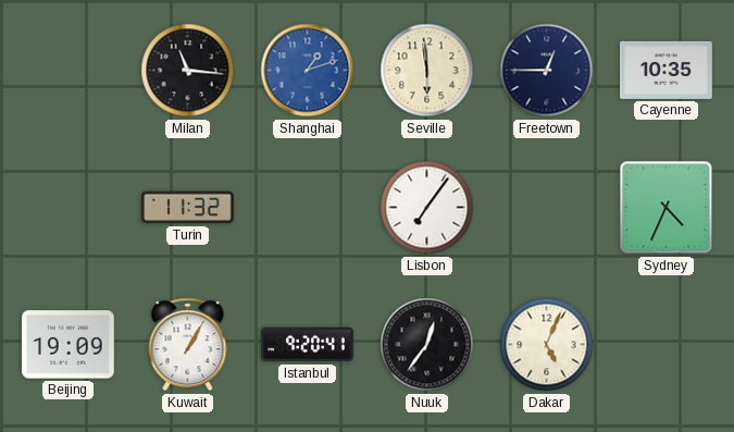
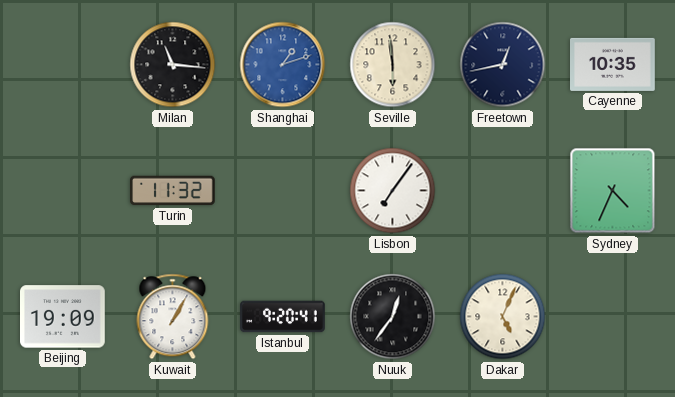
Freetown: 12:45 -> 12:43
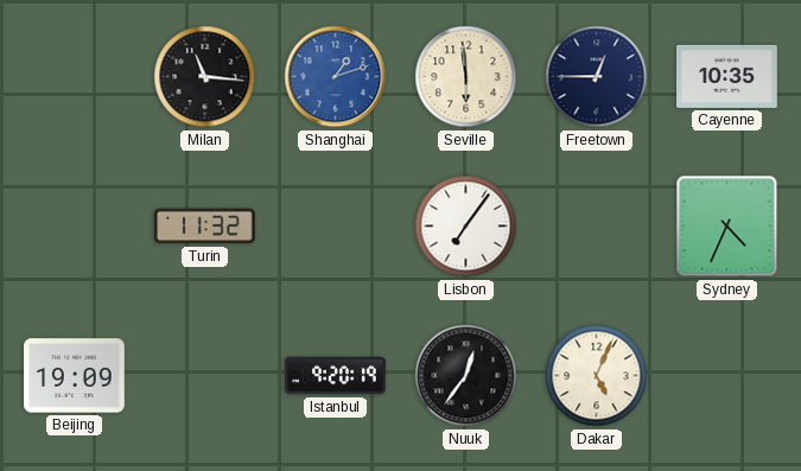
Freetown: 12:43 -> 12:45
Kuwait: 1:05 -> none
Istanbul: 9:20:41 -> 9:20:19
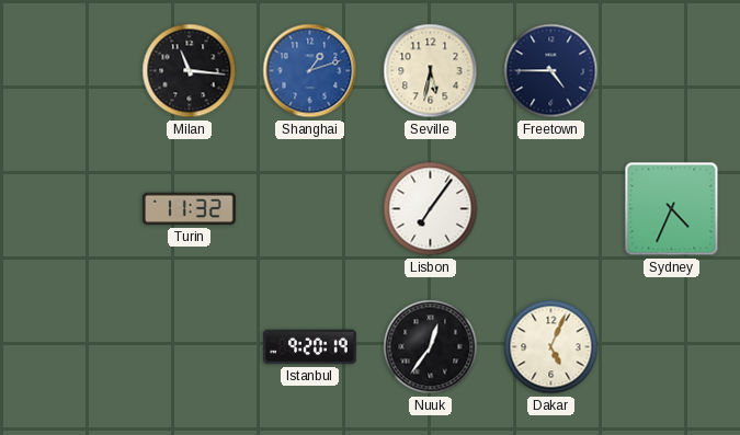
Seville: 5:59 -> 5:32
Freetown: 12:45 -> 4:45
Cayenne: 10:35 -> none
Beijing: 19:09 -> none
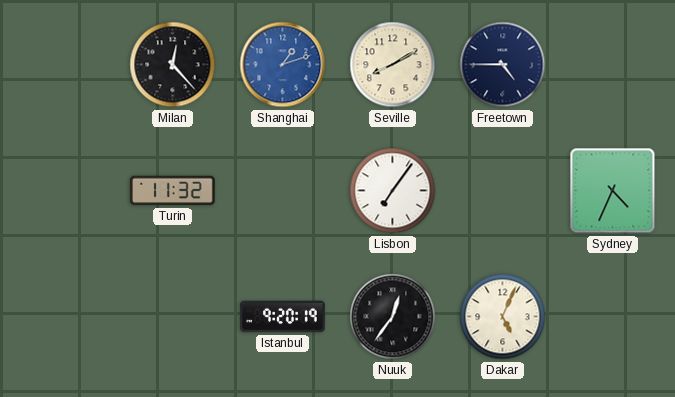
Milan: 11:16 -> 12:23
Seville: 5:32 -> 8:10
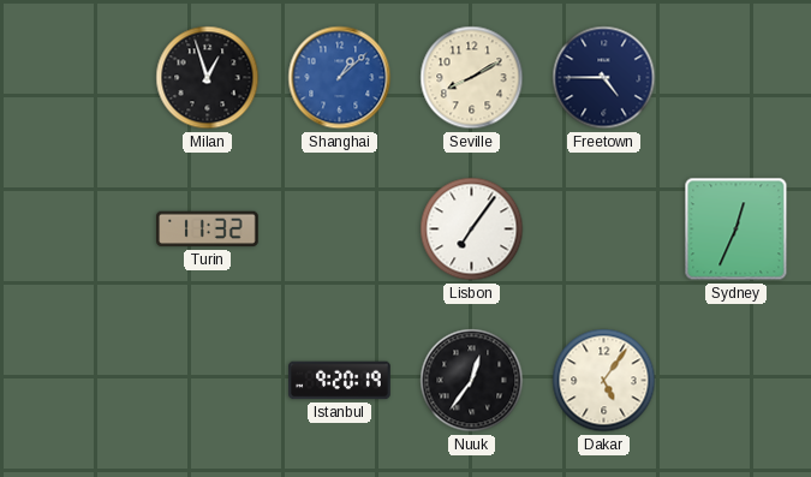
Milan: 12:23 -> 12:57
Shanghai: 1:12 -> 1:08
Sydney: 4:34 -> 12:34
Dakar: 5:04 -> 5:06
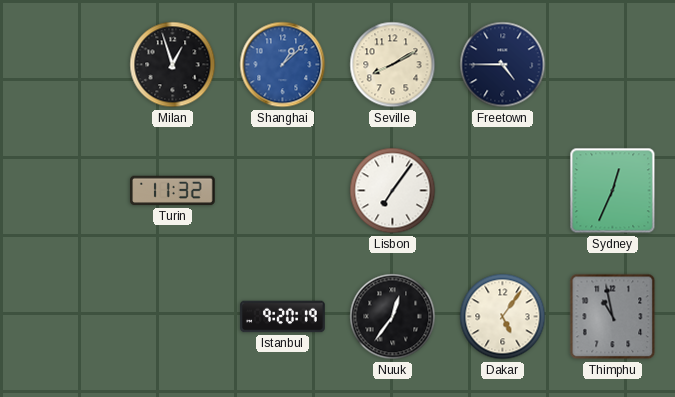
Thimphu: none -> 10:58
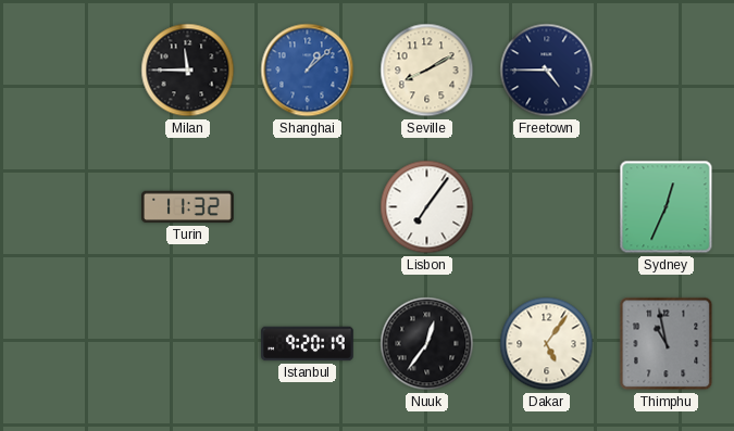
Milan: 12:57 -> 11:45
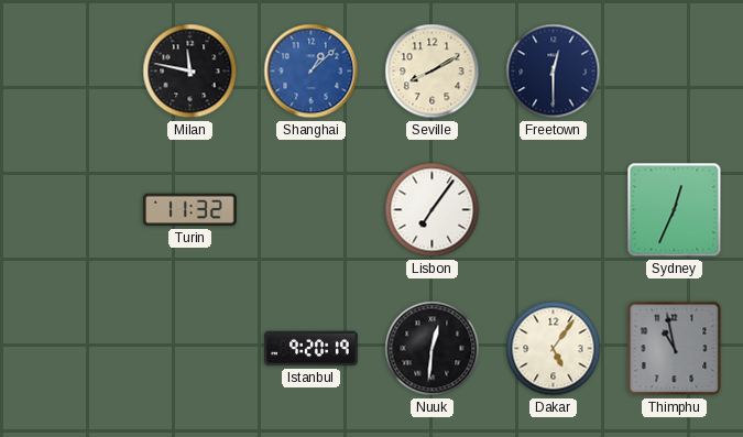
Milan: 11:45 -> 11:47
Freetown: 4:45 -> 12:30
Nuuk: 12:36 -> 12:31
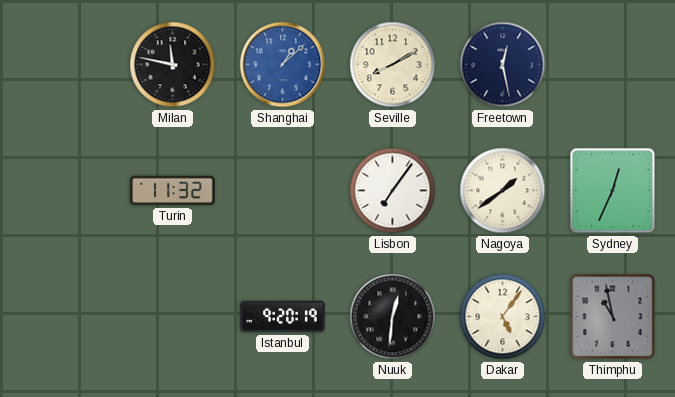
Freetown: 12:30 -> 12:28
Nagoya: none -> 1:39
